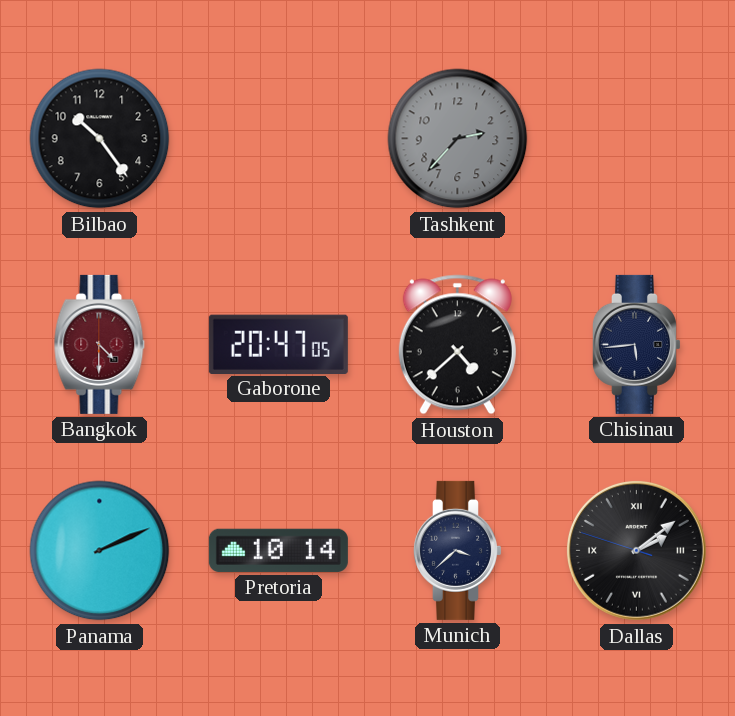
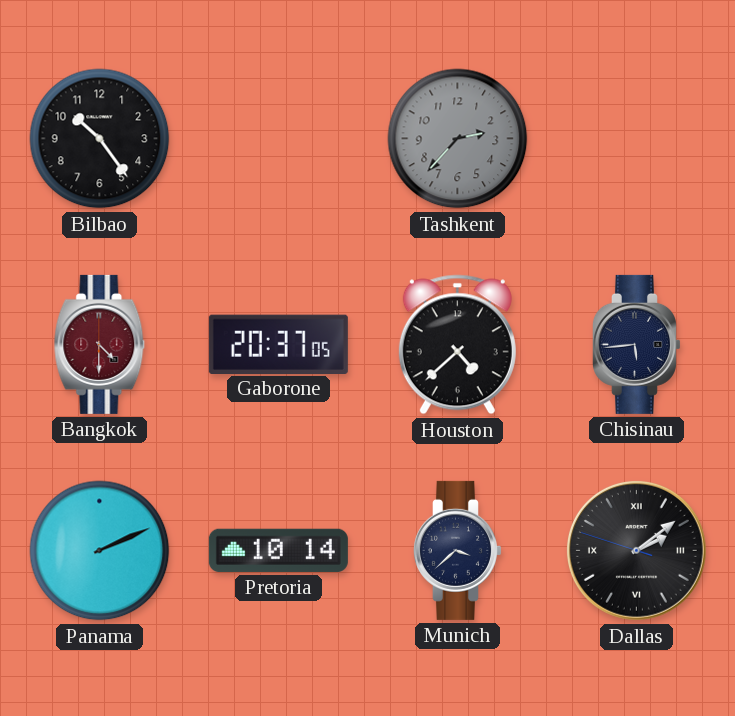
Gaborone: 20:47 -> 20:37
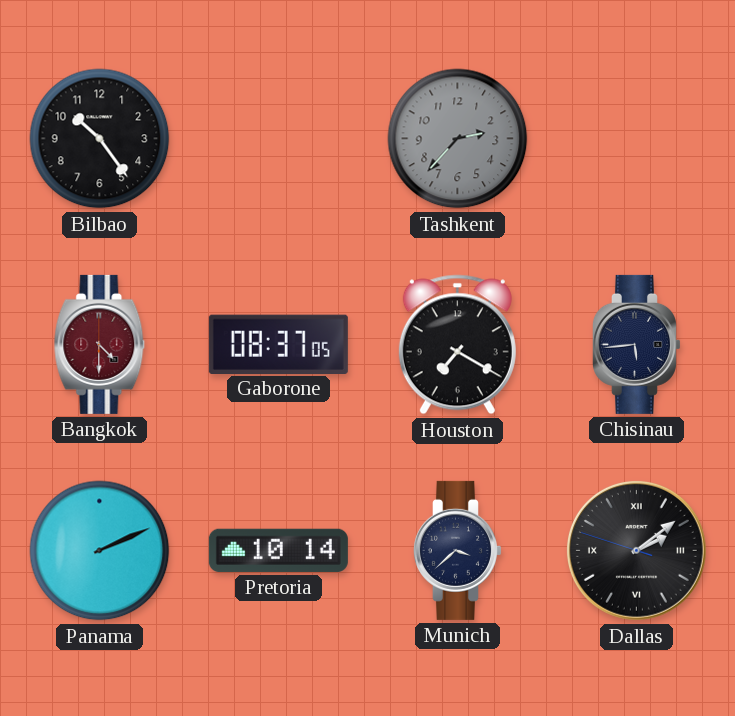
Gaborone: 20:37 -> 08:37
Houston: 4:38 -> 7:20
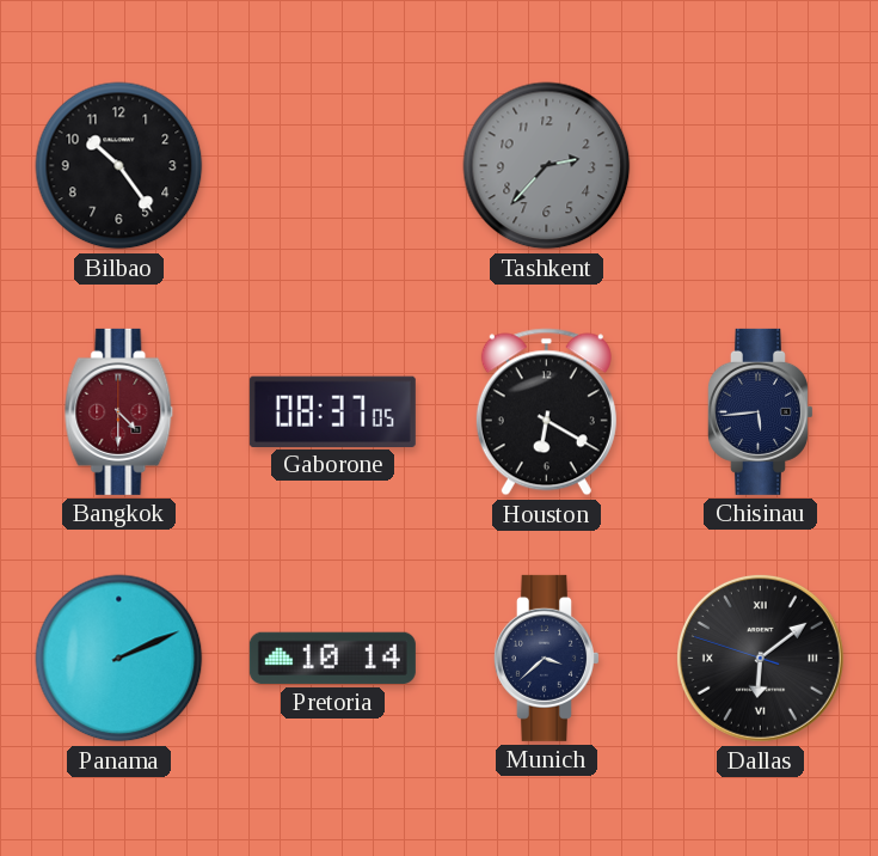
Houston: 7:20 -> 6:20
Dallas: 2:08 -> 6:08
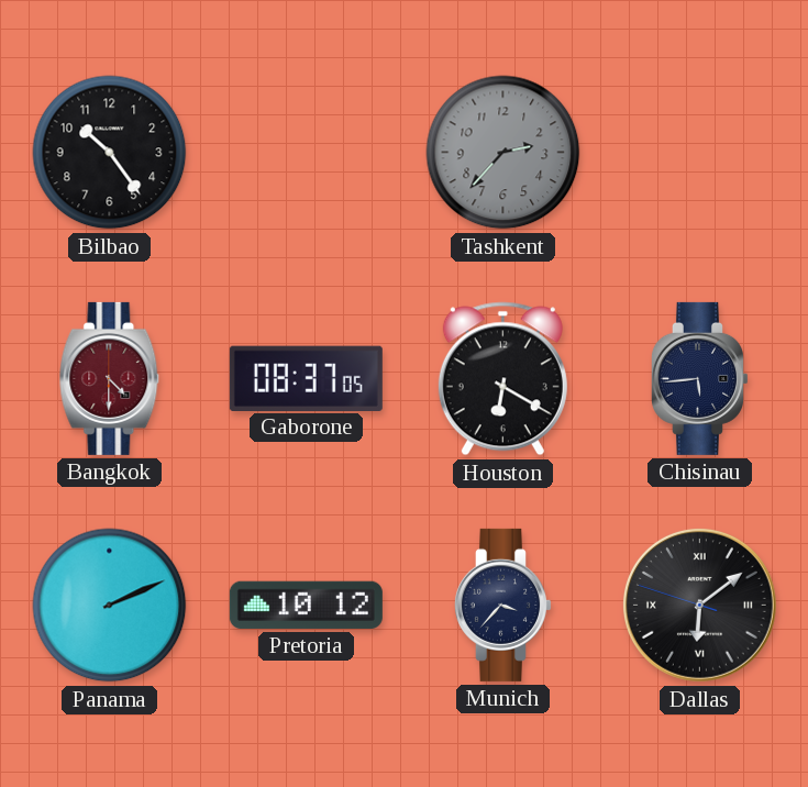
Pretoria: 10:14 -> 10:12
Munich: 3:38 -> 3:37
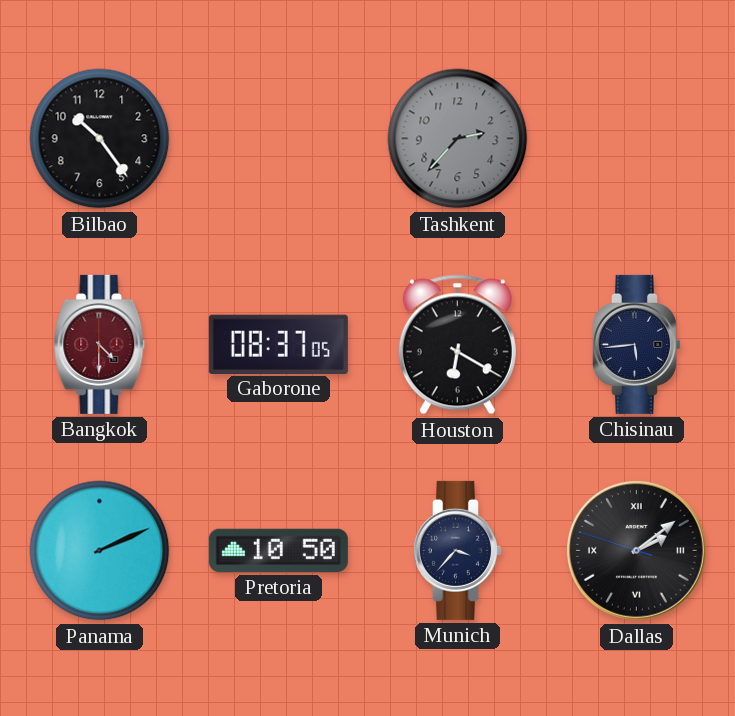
Pretoria: 10:12 -> 10:50
Dallas: 6:08 -> 2:08
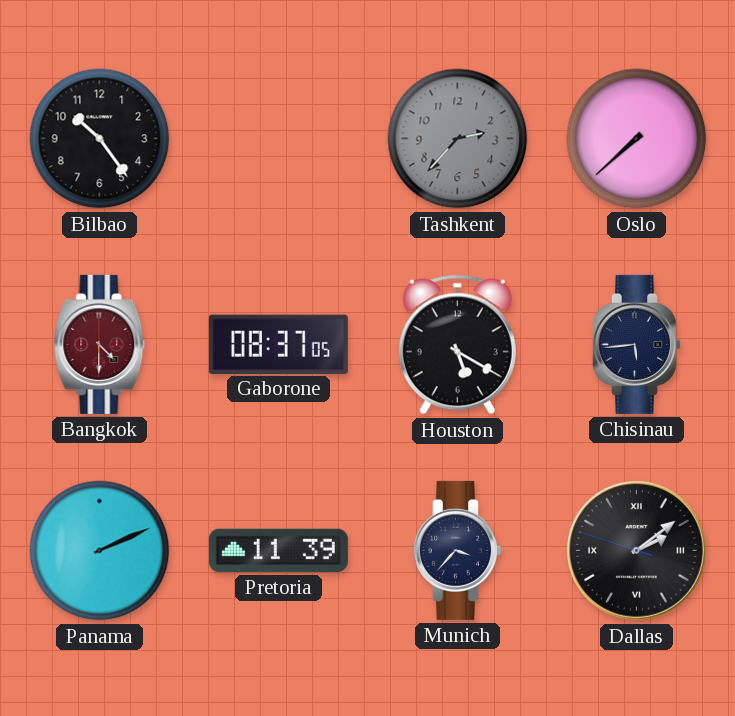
Oslo: none -> 7:38
Houston: 6:20 -> 5:20
Pretoria: 10:50 -> 11:39
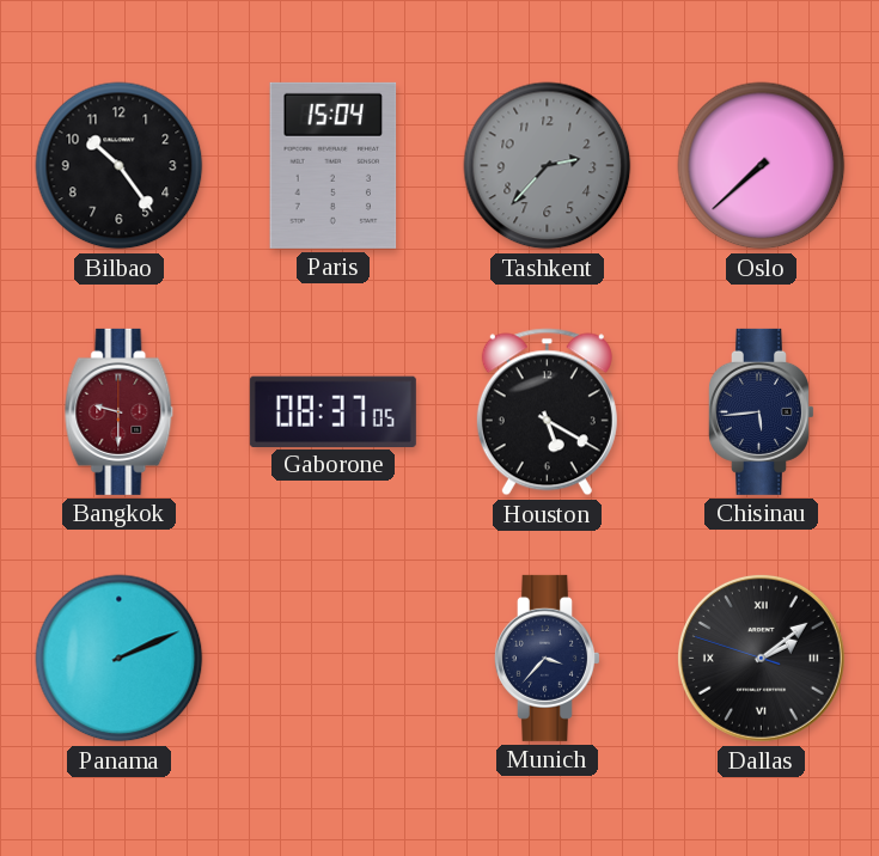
Paris: none -> 15:04
Bangkok: 4:30 -> 9:30
Pretoria: 11:39 -> none
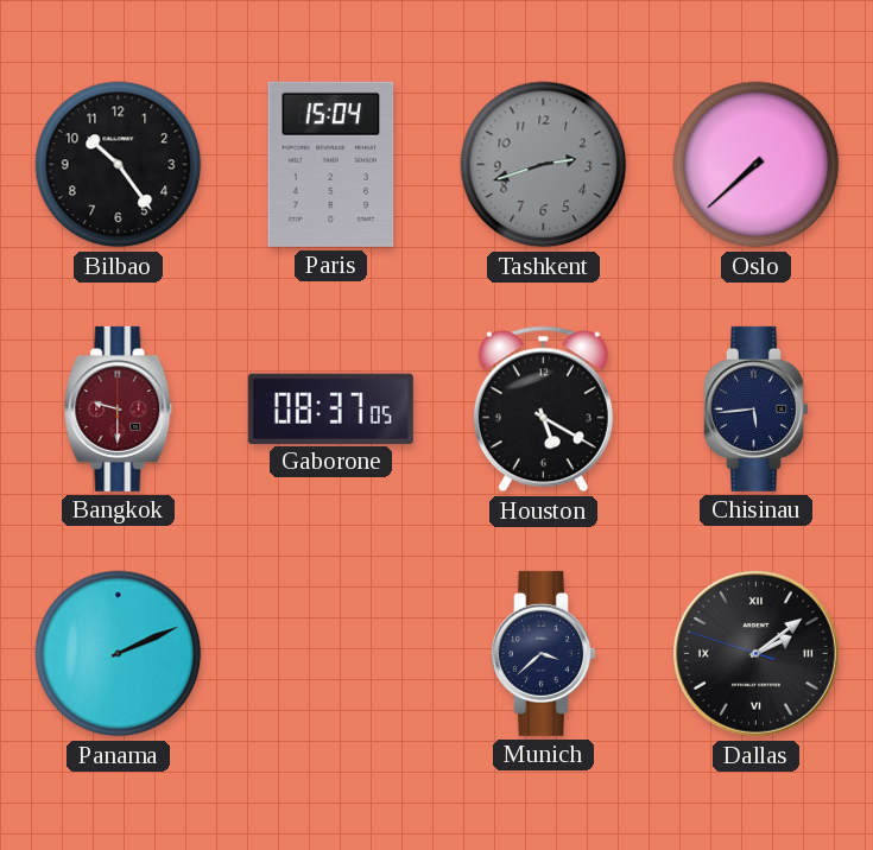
Tashkent: 2:37 -> 2:42
Munich: 3:37 -> 3:38
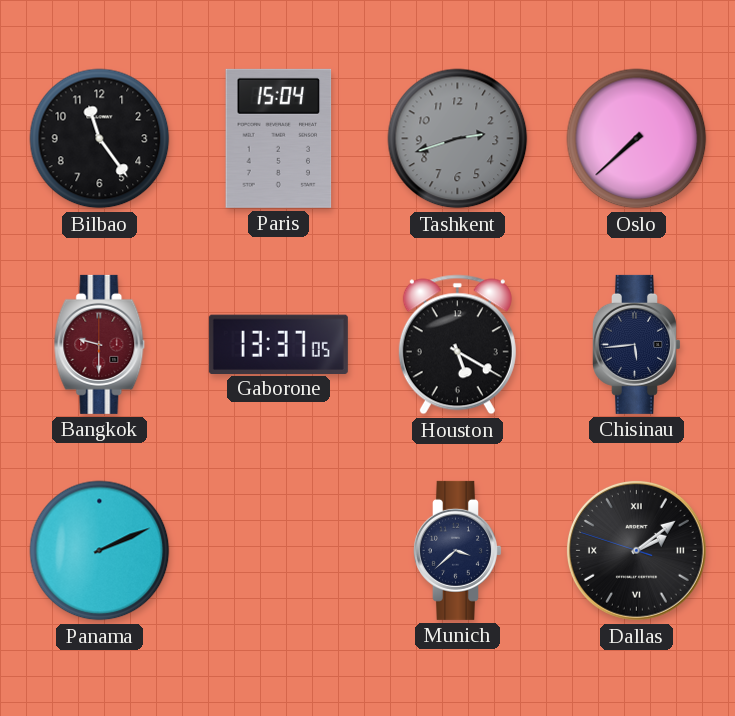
Bilbao: 10:24 -> 11:24
Gaborone: 08:37 -> 13:37
